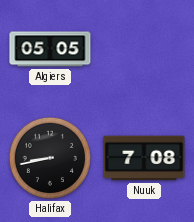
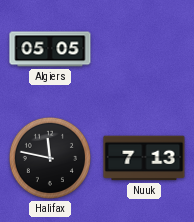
Halifax: 8:43 -> 11:47
Nuuk: 7:08 -> 7:13
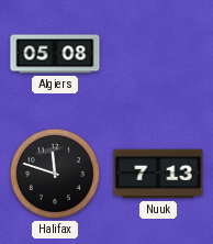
Algiers: 05:05 -> 05:08
Halifax: 11:47 -> 11:48
